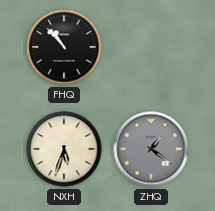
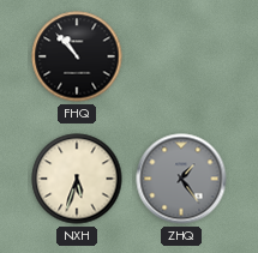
ZHQ: 1:21 -> 1:24
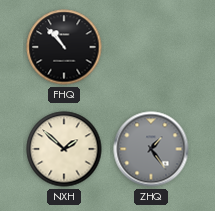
NXH: 5:33 -> 1:52
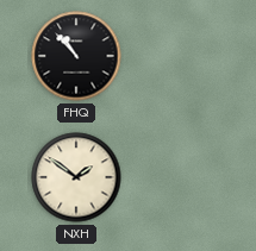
NXH: 1:52 -> 1:51
ZHQ: 1:24 -> none
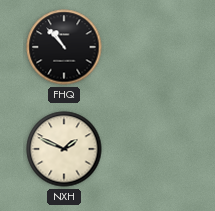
NXH: 1:51 -> 1:49
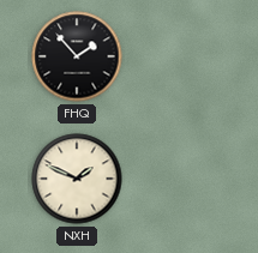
FHQ: 10:53 -> 1:53
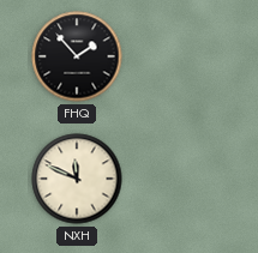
NXH: 1:49 -> 11:49
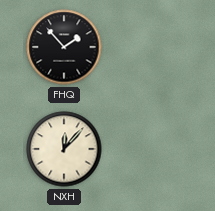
NXH: 11:49 -> 12:07
